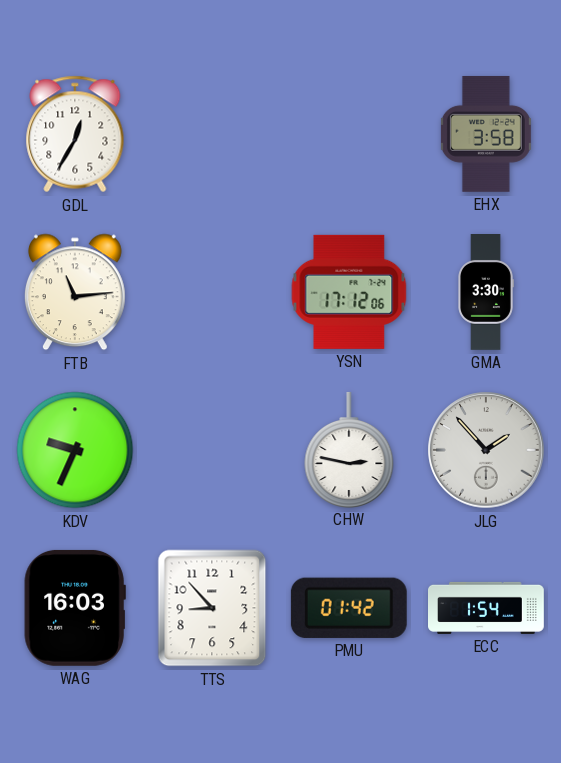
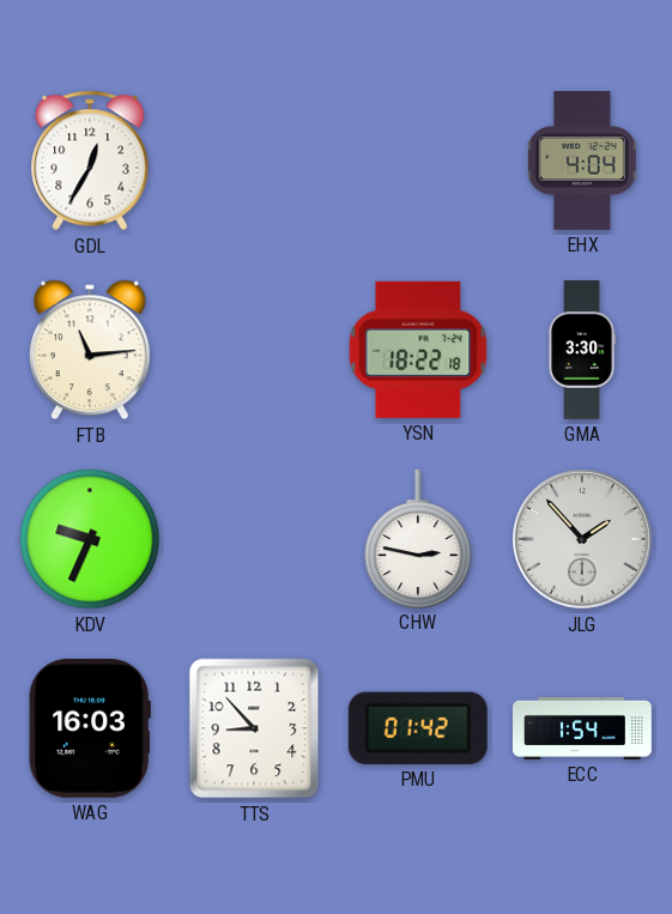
EHX: 3:58 -> 4:04
YSN: 17:12 -> 18:22
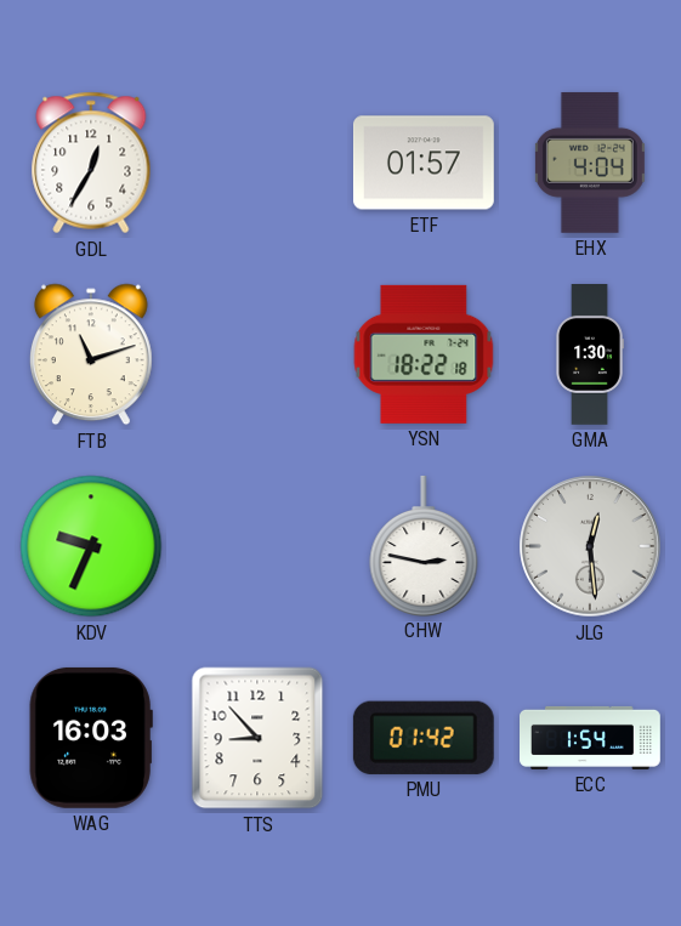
ETF: none -> 01:57
FTB: 11:14 -> 11:12
GMA: 3:30 -> 1:30
JLG: 1:53 -> 12:29
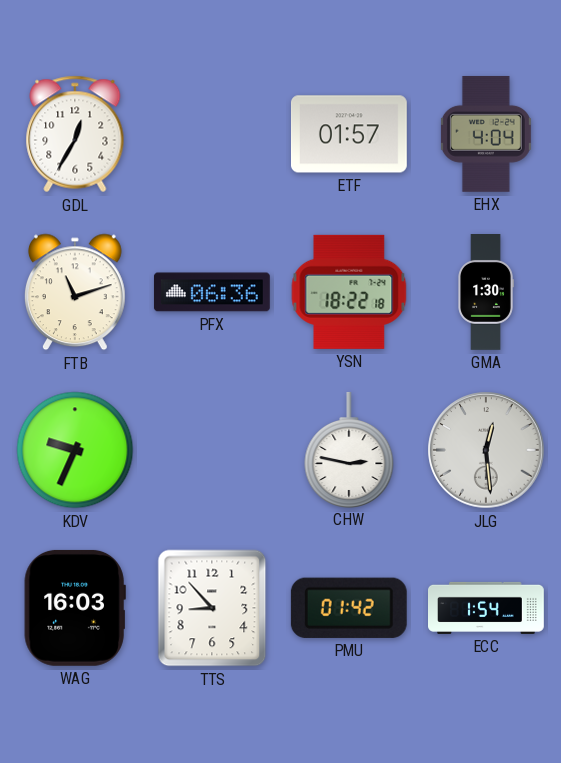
PFX: none -> 06:36
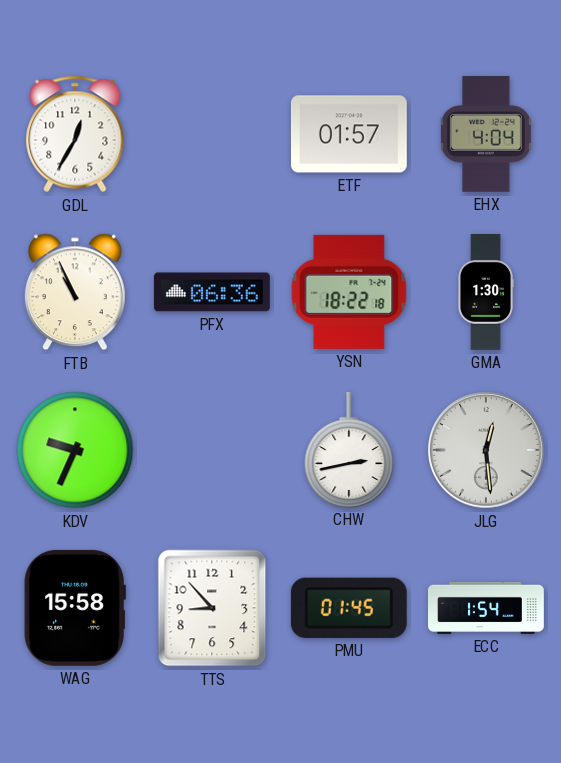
FTB: 11:12 -> 10:56
CHW: 2:47 -> 2:43
WAG: 16:03 -> 15:58
PMU: 01:42 -> 01:45
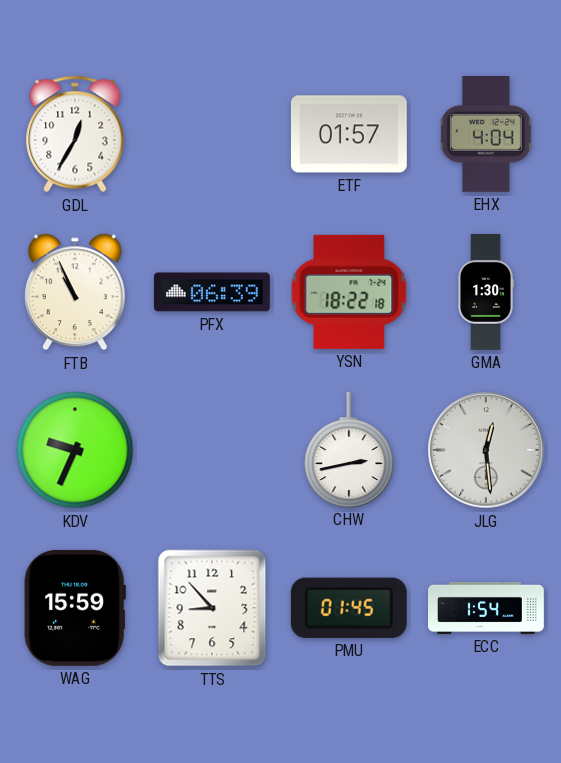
PFX: 06:36 -> 06:39
WAG: 15:58 -> 15:59
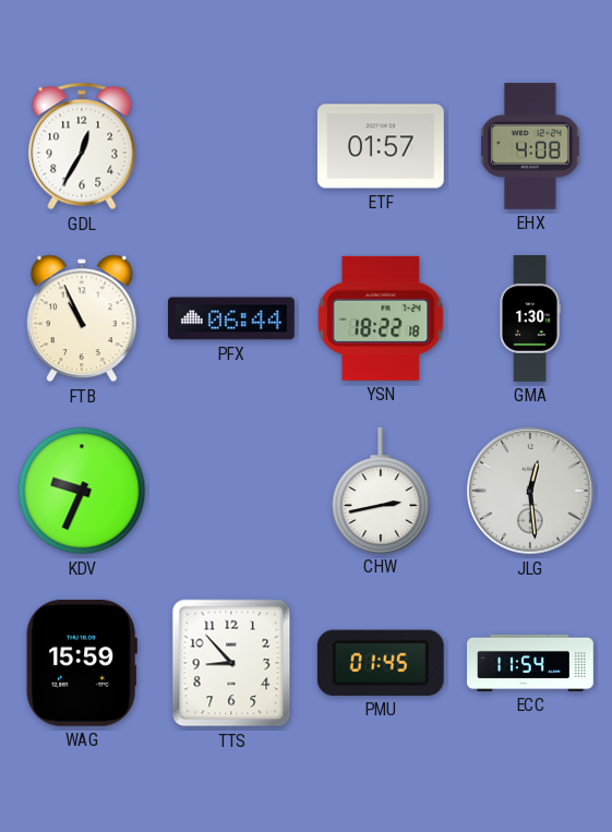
EHX: 4:04 -> 4:08
PFX: 06:39 -> 06:44
ECC: 1:54 -> 11:54
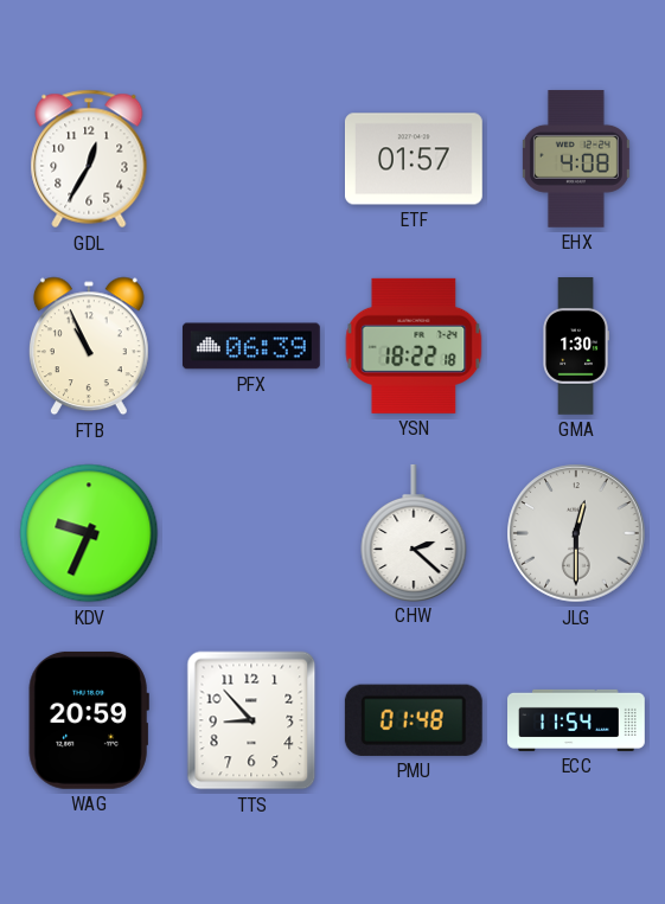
PFX: 06:44 -> 06:39
CHW: 2:43 -> 2:22
JLG: 12:29 -> 12:30
WAG: 15:59 -> 20:59
PMU: 01:45 -> 01:48
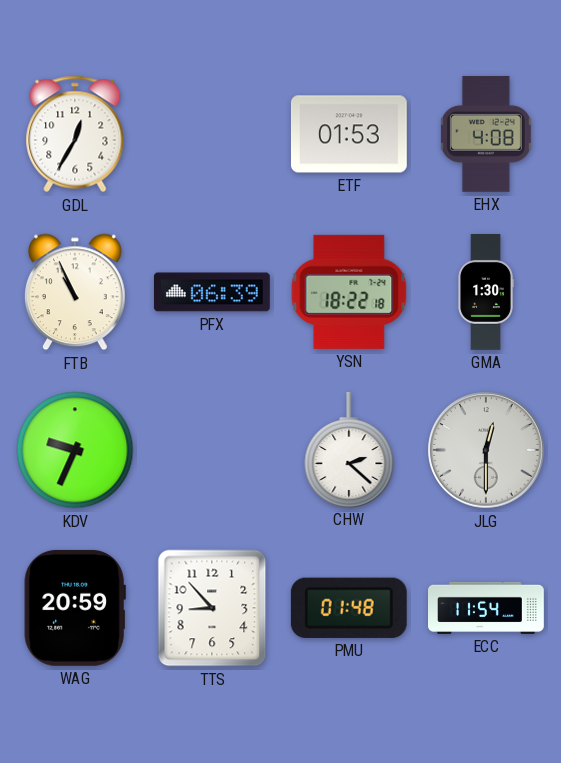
ETF: 01:57 -> 01:53
